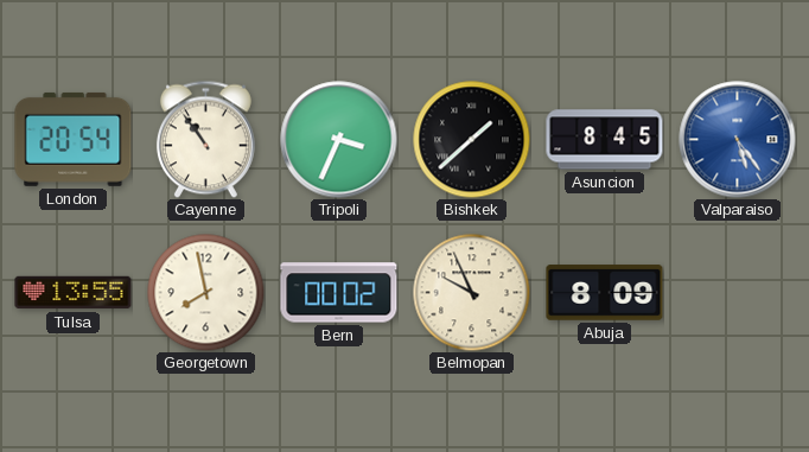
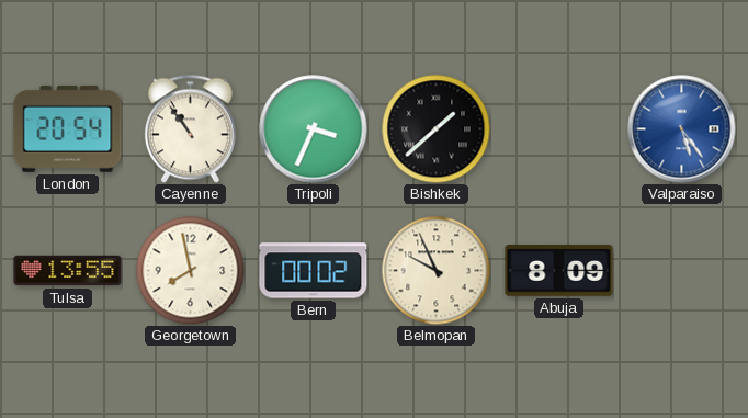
Asuncion: 8:45 -> none
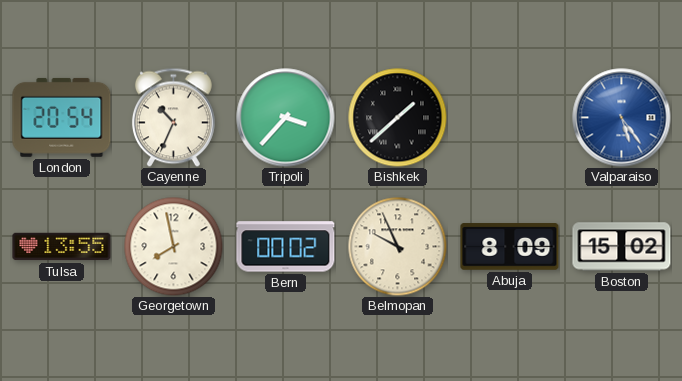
Cayenne: 10:54 -> 10:34
Tripoli: 3:34 -> 3:37
Boston: none -> 15:02
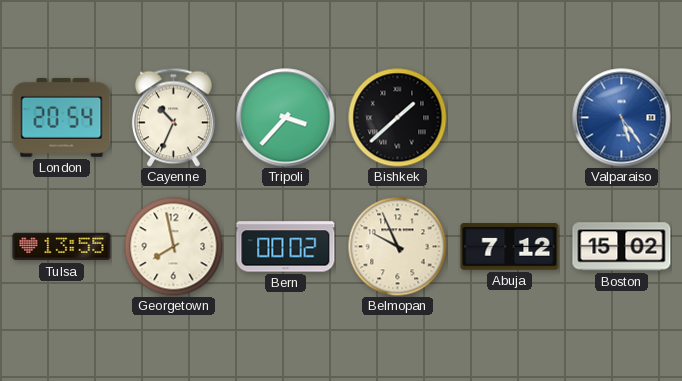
Abuja: 8:09 -> 7:12
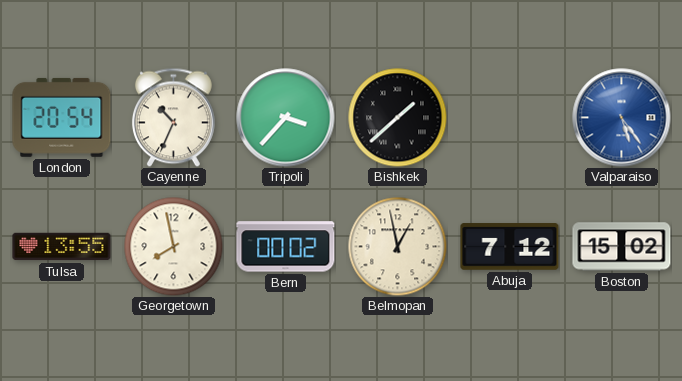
Belmopan: 9:56 -> 12:58
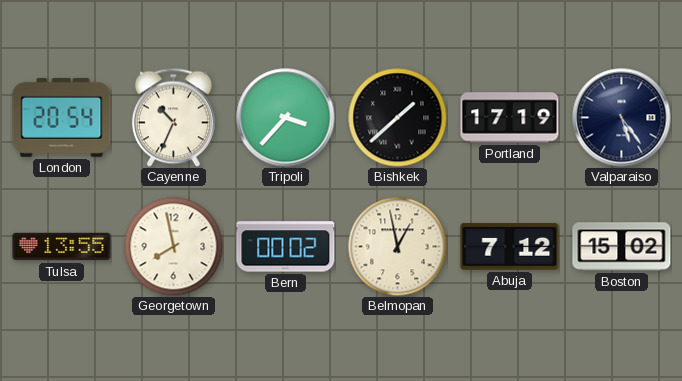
Portland: none -> 17:19
Valparaiso dial: blue -> navy
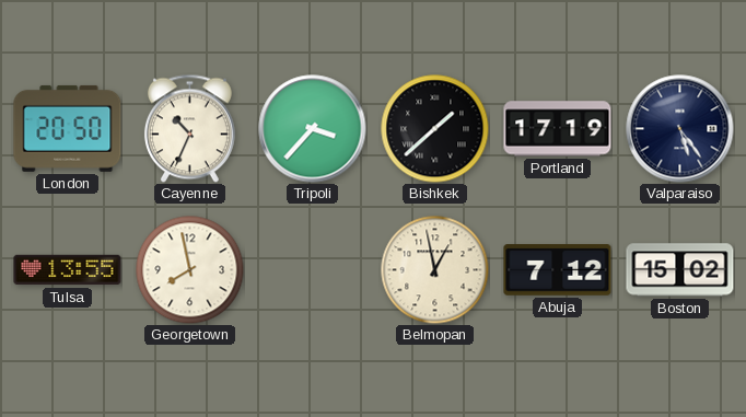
London: 20:54 -> 20:50
Bern: 00:02 -> none
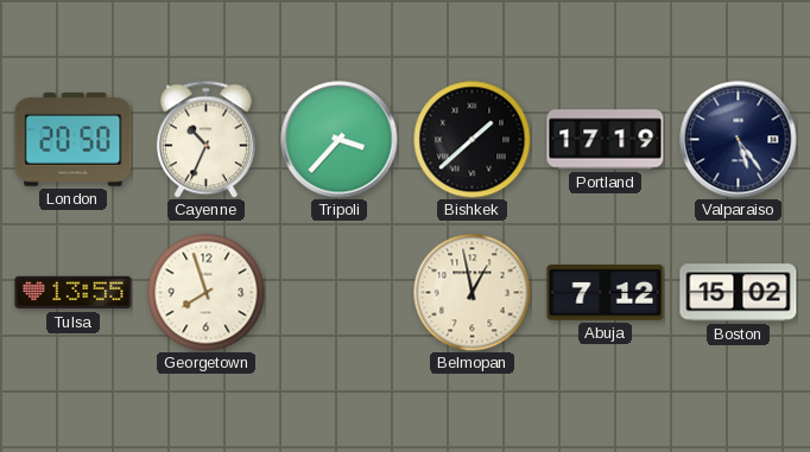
Georgetown: 7:58 -> 7:57
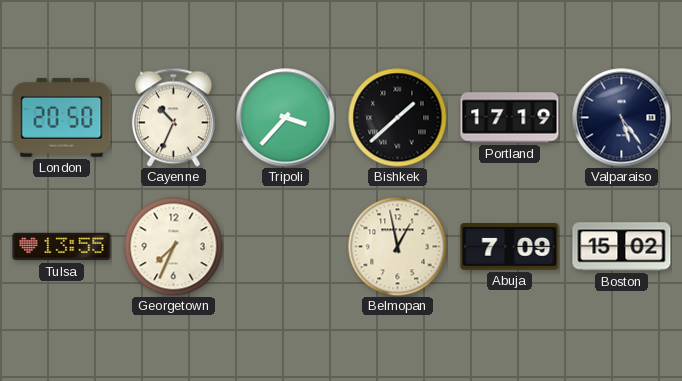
Georgetown: 7:57 -> 7:34
Abuja: 7:12 -> 7:09
